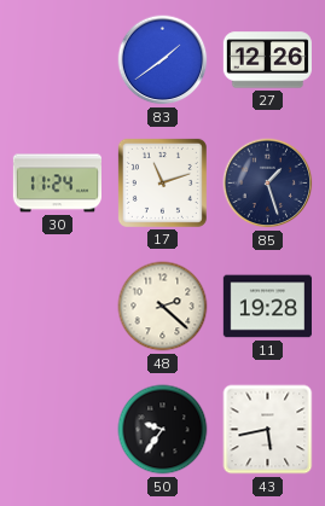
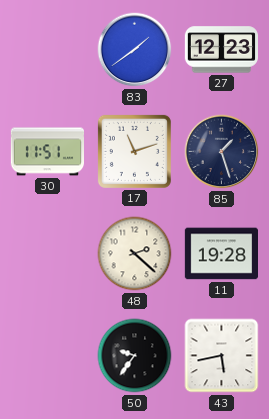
27: 12:26 -> 12:23
30: 11:24 -> 11:51
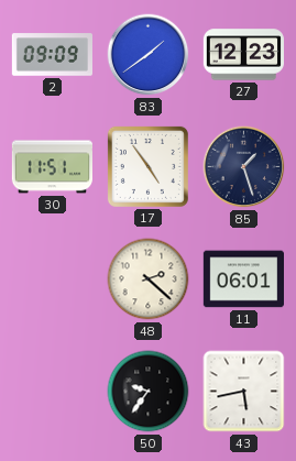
2: none -> 09:09
17: 11:12 -> 4:54
11: 19:28 -> 06:01
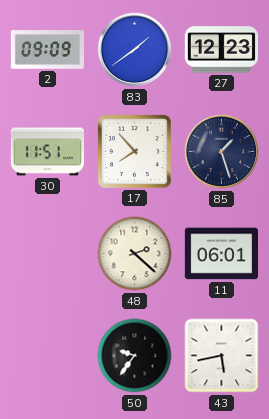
17: 4:54 -> 7:53
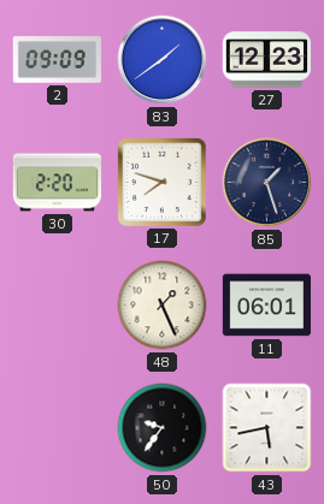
30: 11:51 -> 2:20
17: 7:53 -> 7:48
48: 2:22 -> 1:26
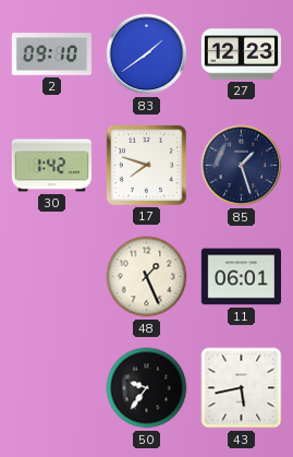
2: 09:09 -> 09:10
30: 2:20 -> 1:42
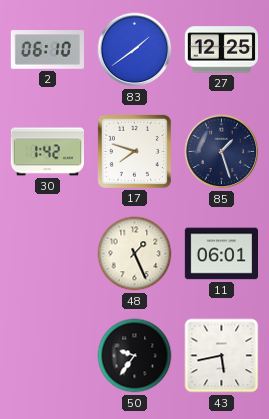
2: 09:10 -> 06:10
27: 12:23 -> 12:25
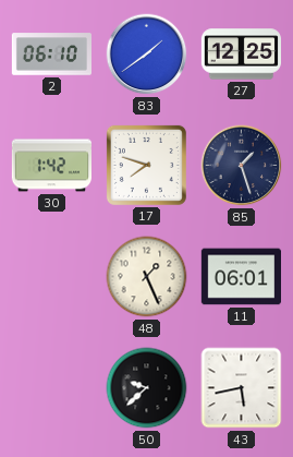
50: 9:36 -> 9:38
